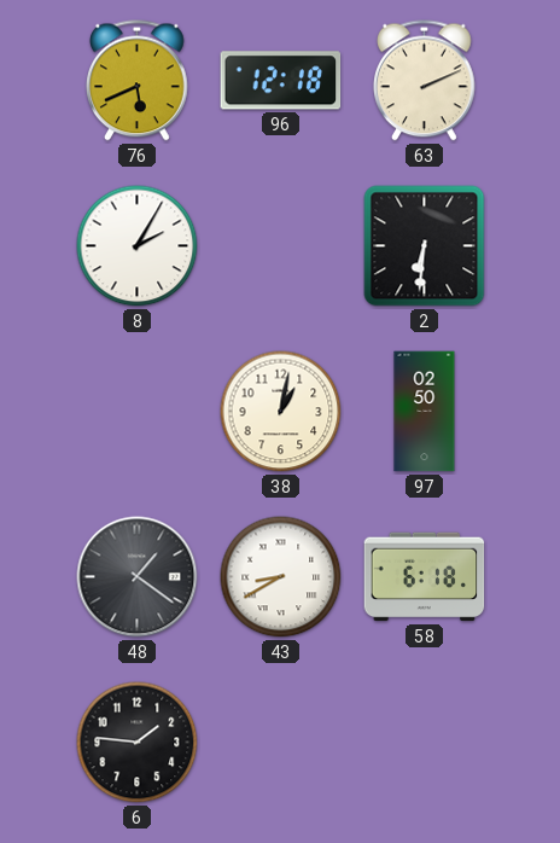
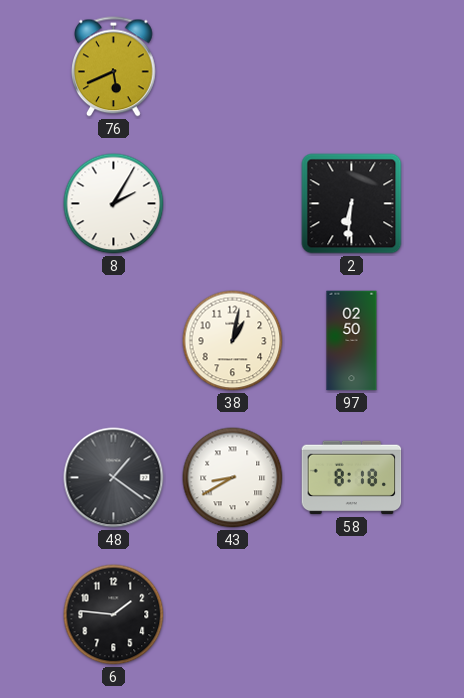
96: 12:18 -> none
63: 2:11 -> none
58: 6:18 -> 8:18
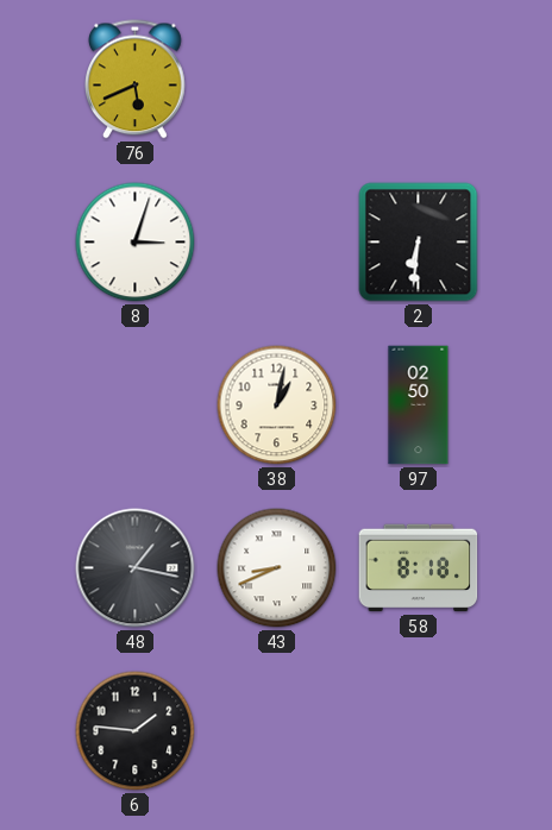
8: 2:05 -> 3:03
48: 1:21 -> 1:17
43: 8:40 -> 8:41
